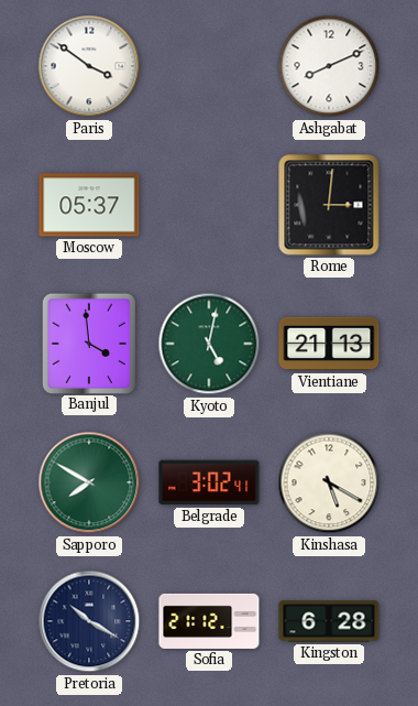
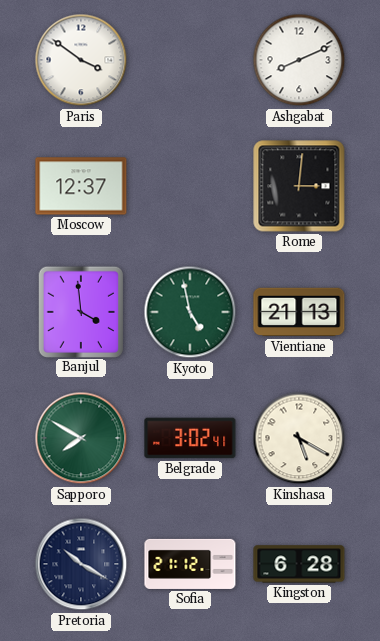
Moscow: 05:37 -> 12:37
Kyoto: 5:02 -> 4:58
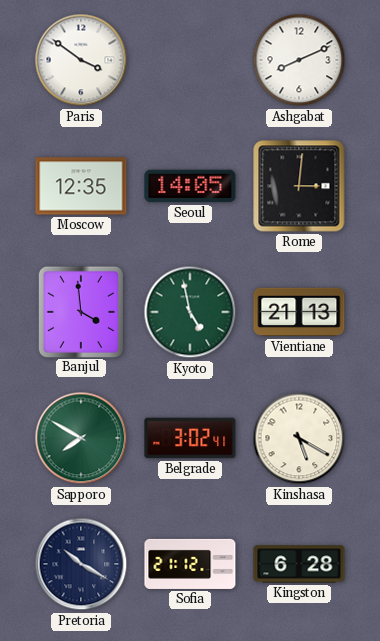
Moscow: 12:37 -> 12:35
Seoul: none -> 14:05
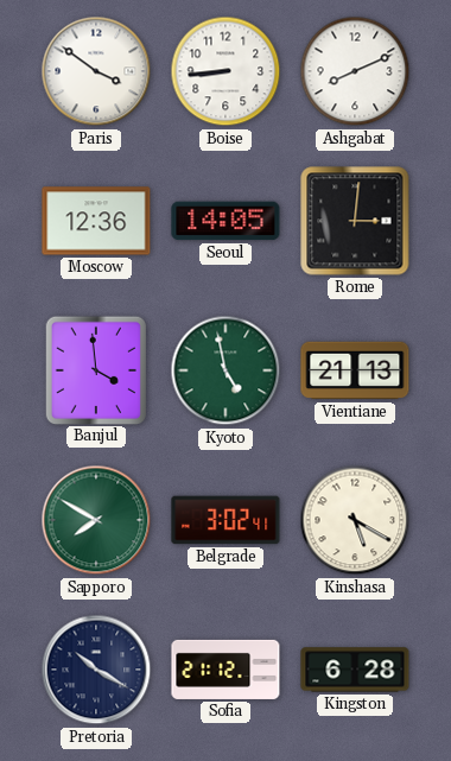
Boise: none -> 8:44
Moscow: 12:35 -> 12:36
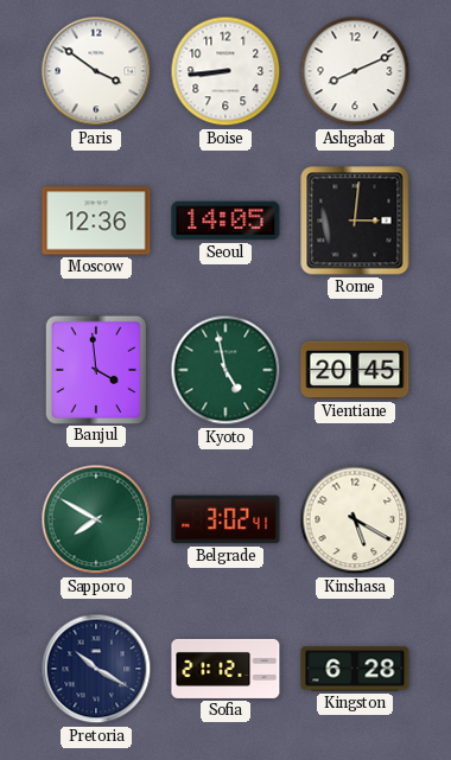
Vientiane: 21:13 -> 20:45
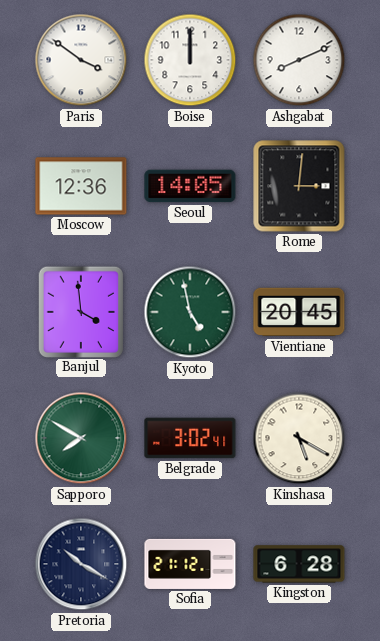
Boise: 8:44 -> 12:00
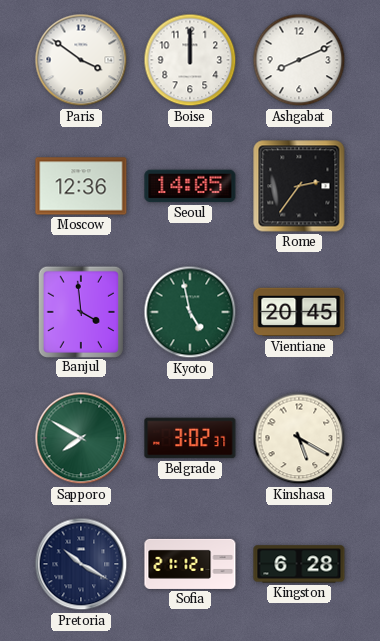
Rome: 3:01 -> 2:36
Belgrade: 3:02:41 -> 3:02:37
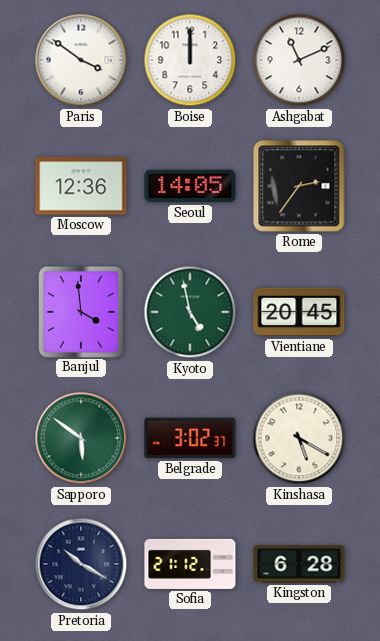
Ashgabat: 8:11 -> 11:11
Sapporo: 7:50 -> 5:51
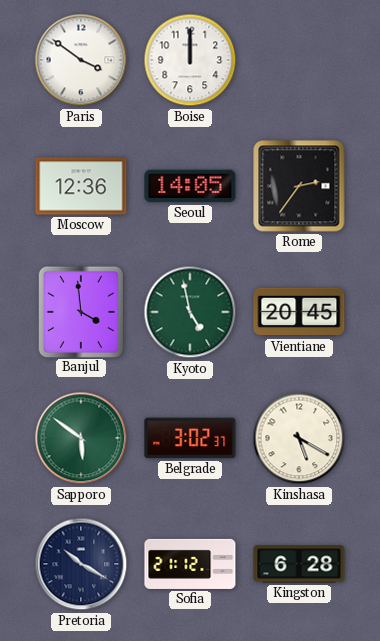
Ashgabat: 11:11 -> none
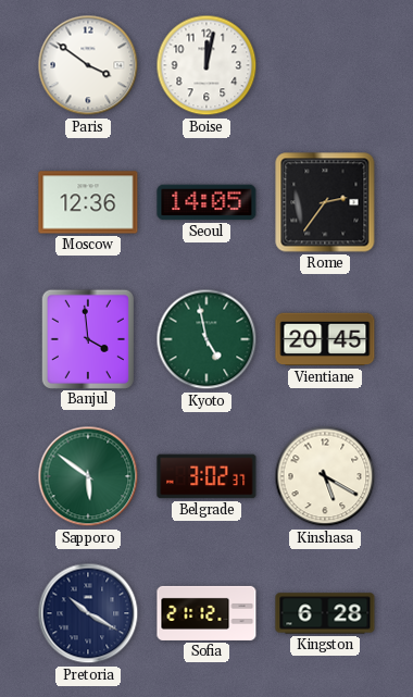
Boise: 12:00 -> 12:02
